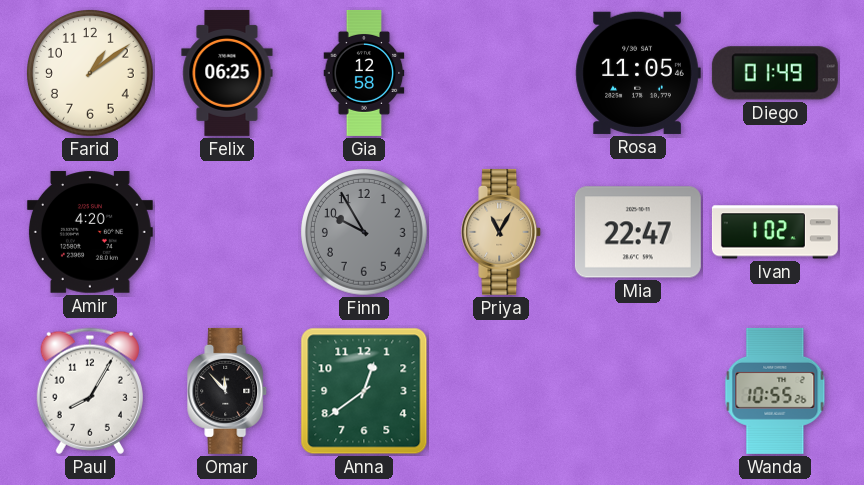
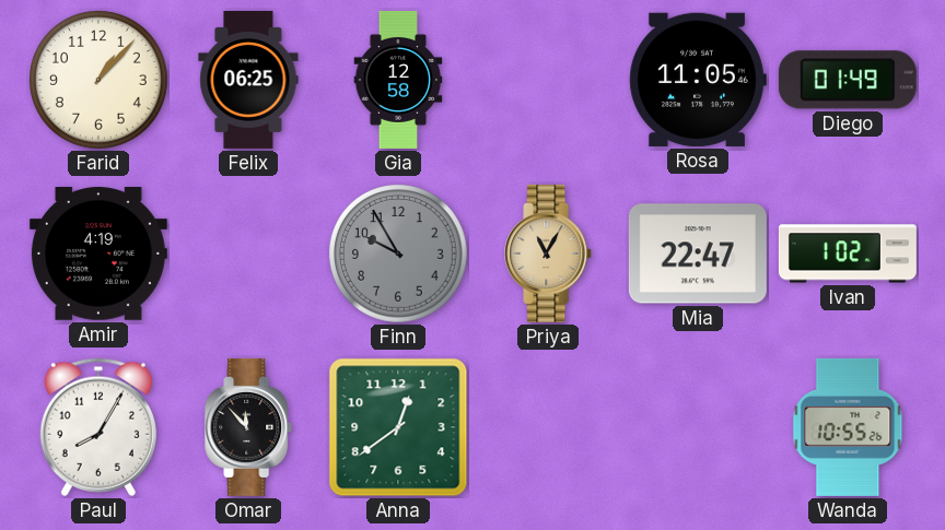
Farid: 1:09 -> 1:07
Amir: 4:20 -> 4:19
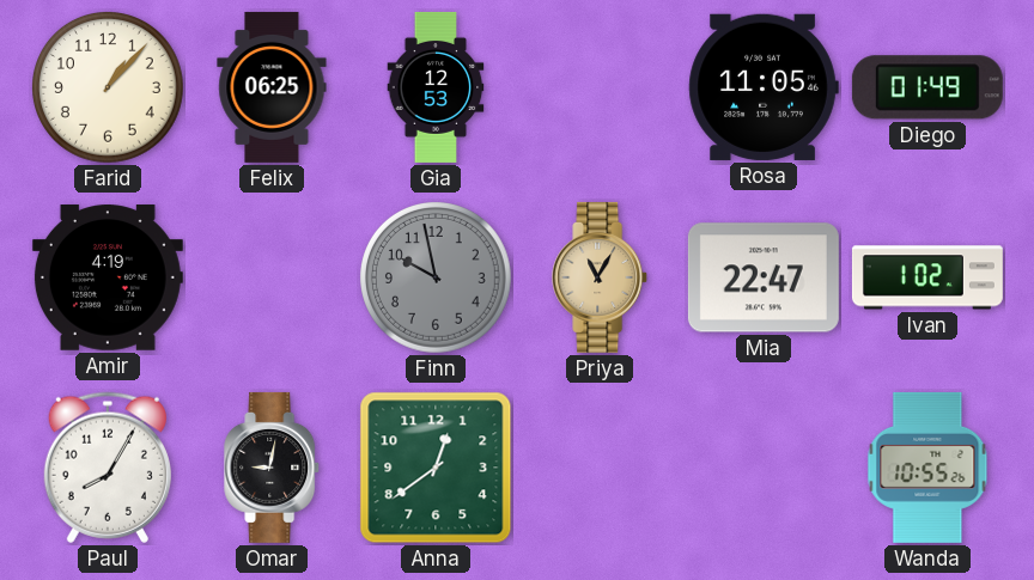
Gia: 12:58 -> 12:53
Finn: 9:55 -> 9:58
Omar: 11:53 -> 9:02
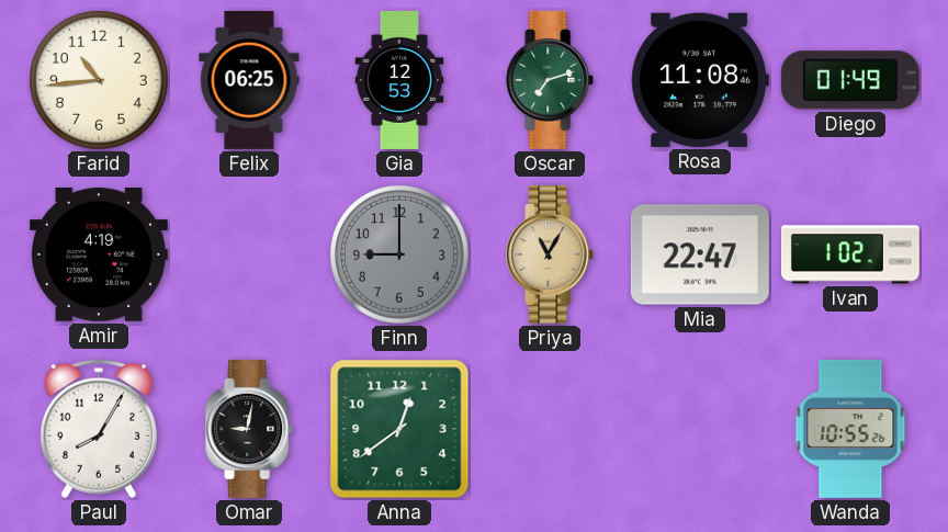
Farid: 1:07 -> 10:44
Oscar: none -> 7:12
Rosa: 11:05 -> 11:08
Finn: 9:58 -> 9:00
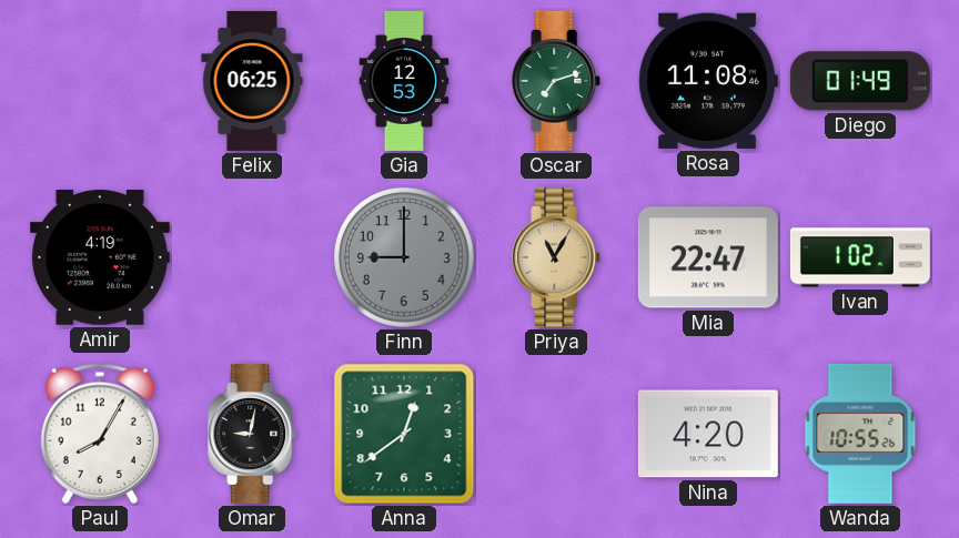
Farid: 10:44 -> none
Nina: none -> 4:20
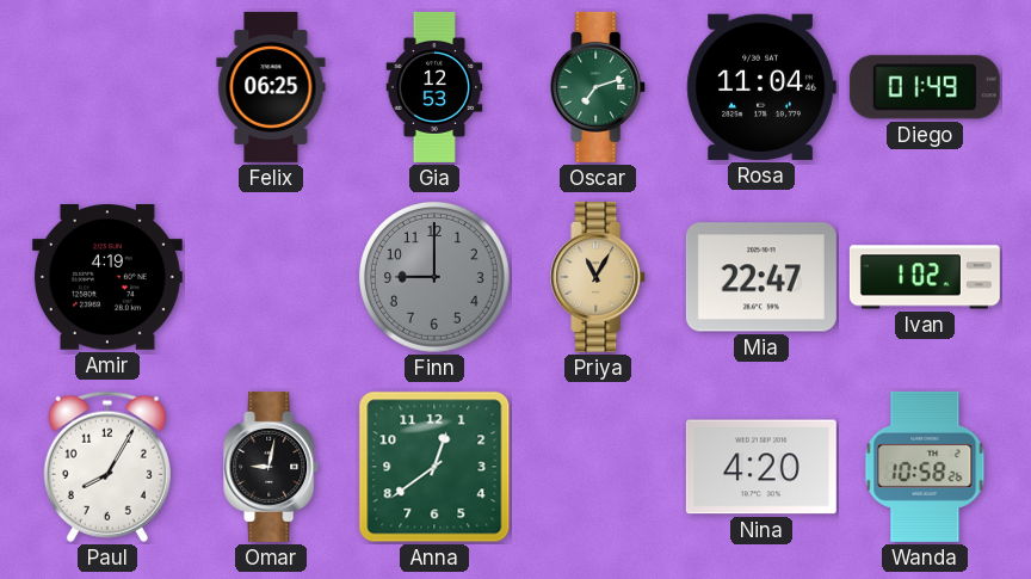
Rosa: 11:08 -> 11:04
Wanda: 10:55 -> 10:58
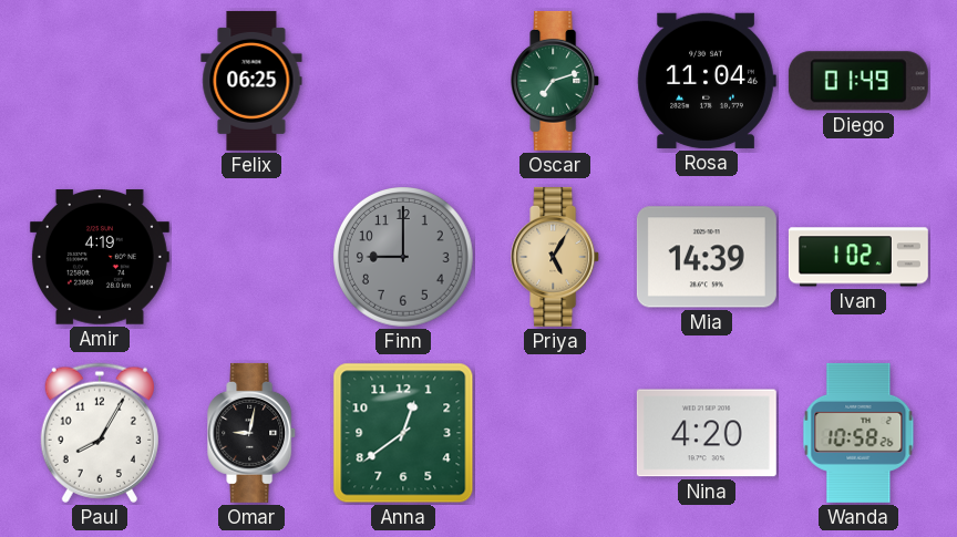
Gia: 12:53 -> none
Priya: 11:05 -> 5:05
Mia: 22:47 -> 14:39
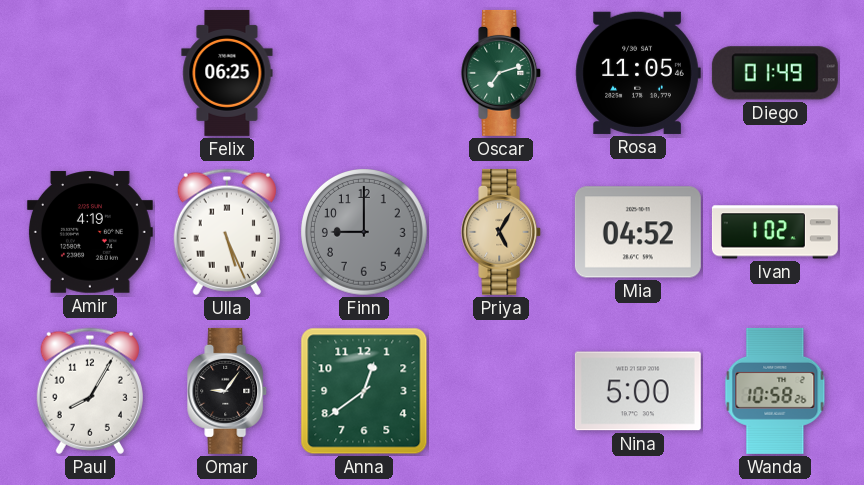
Rosa: 11:04 -> 11:05
Ulla: none -> 5:26
Mia: 14:39 -> 04:52
Omar: 9:02 -> 9:06
Nina: 4:20 -> 5:00
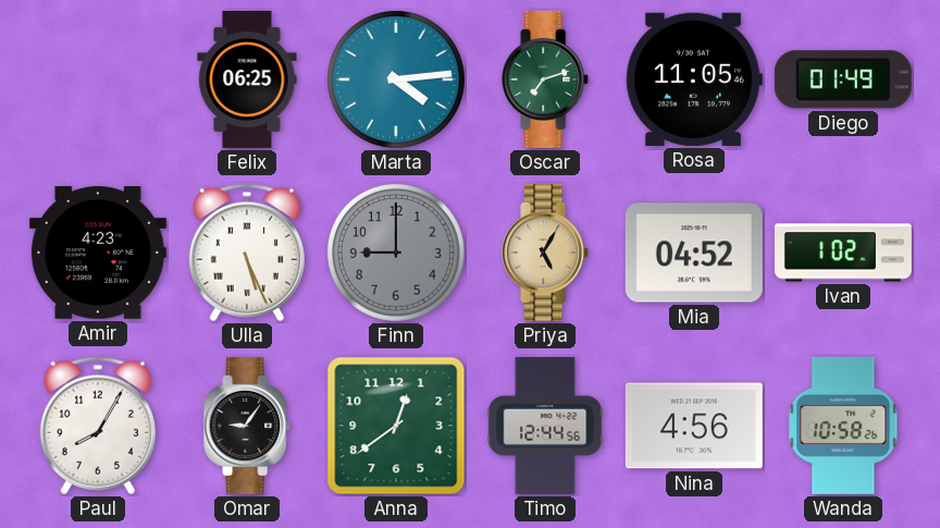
Marta: none -> 4:14
Amir: 4:19 -> 4:23
Timo: none -> 12:44
Nina: 5:00 -> 4:56
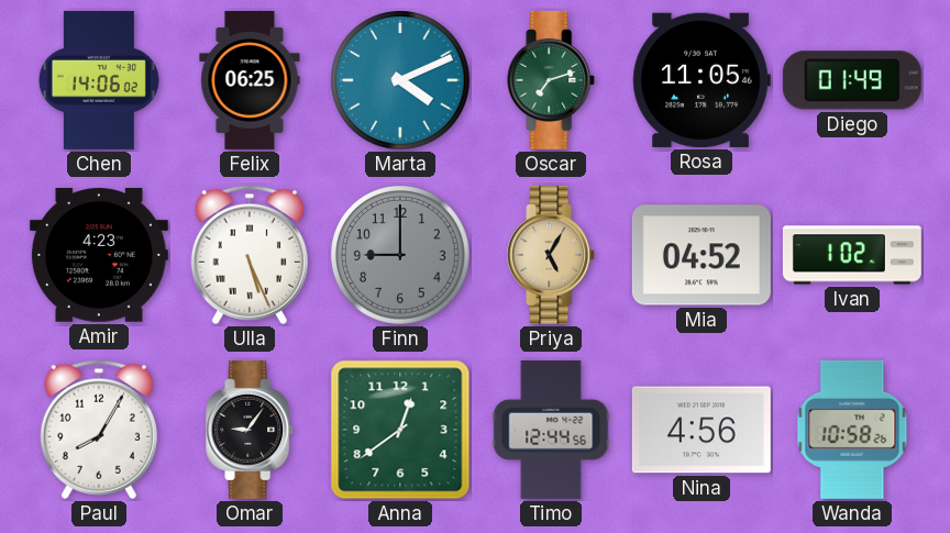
Chen: none -> 14:06
Marta: 4:14 -> 4:11
